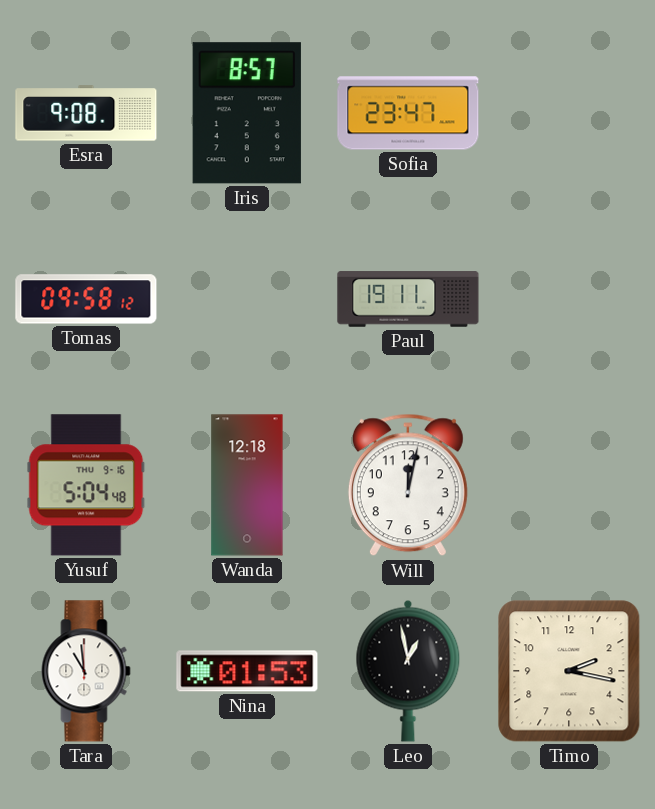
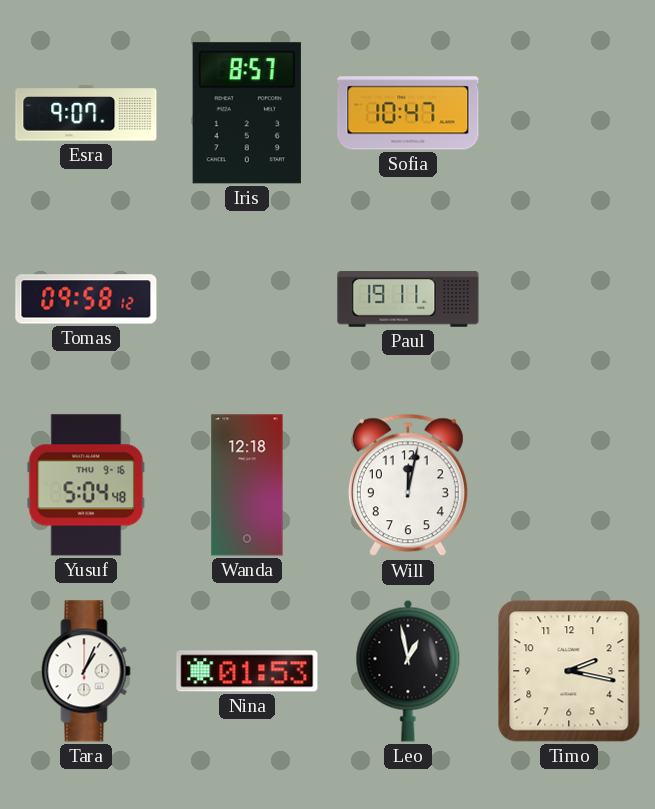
Esra: 9:08 -> 9:07
Sofia: 23:47 -> 10:47
Tara: 10:59 -> 1:04
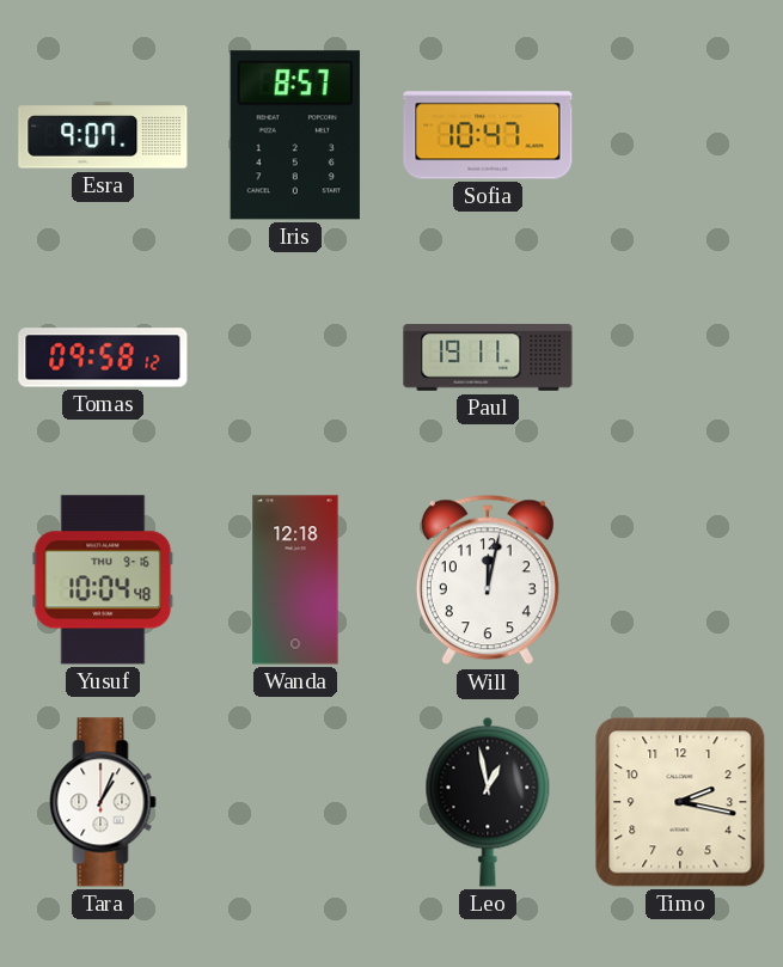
Yusuf: 5:04 -> 10:04
Nina: 01:53 -> none
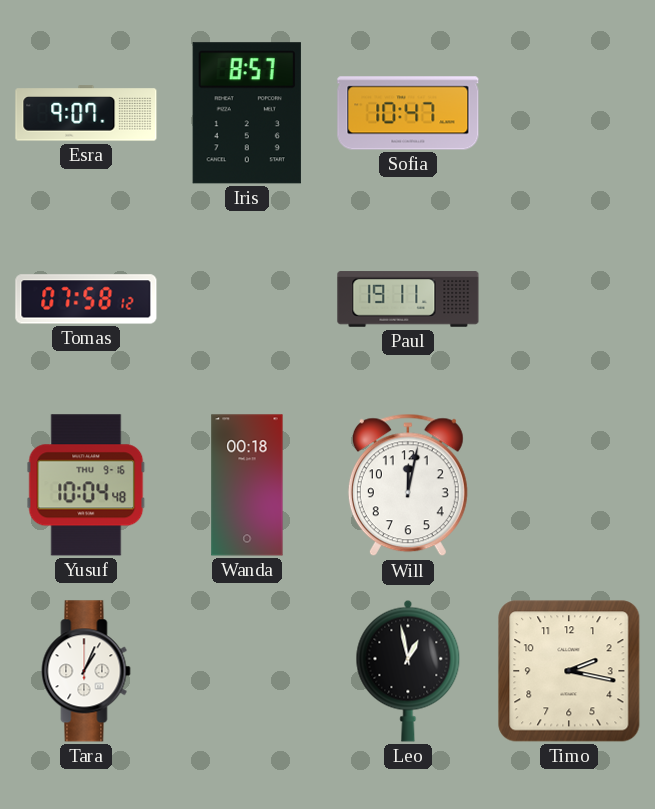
Tomas: 09:58 -> 07:58
Wanda: 12:18 -> 00:18
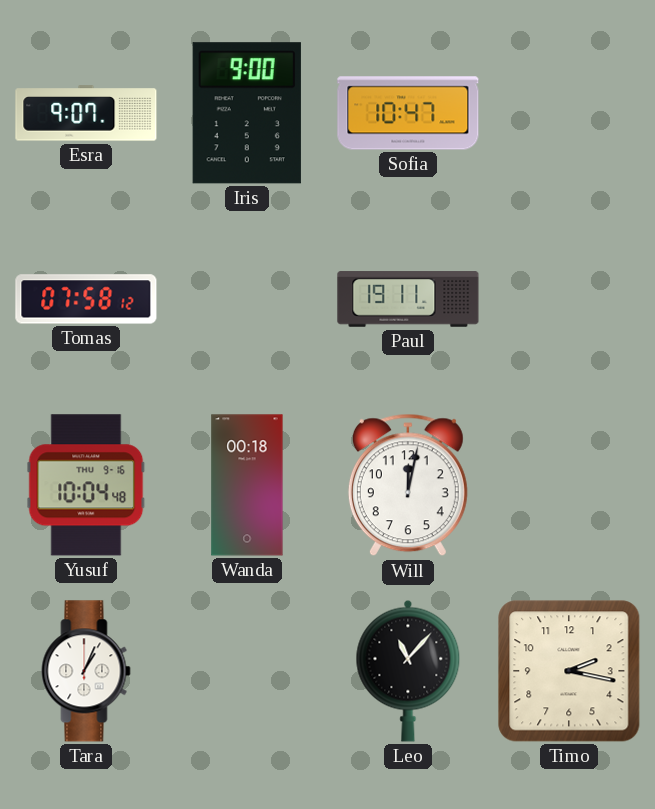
Iris: 8:57 -> 9:00
Leo: 12:58 -> 11:07
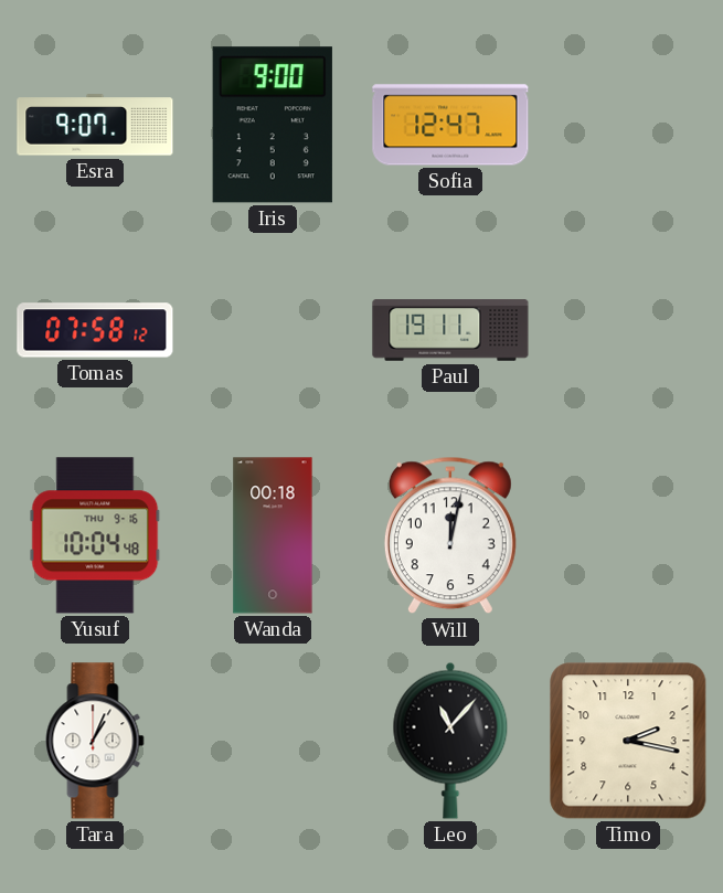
Sofia: 10:47 -> 12:47
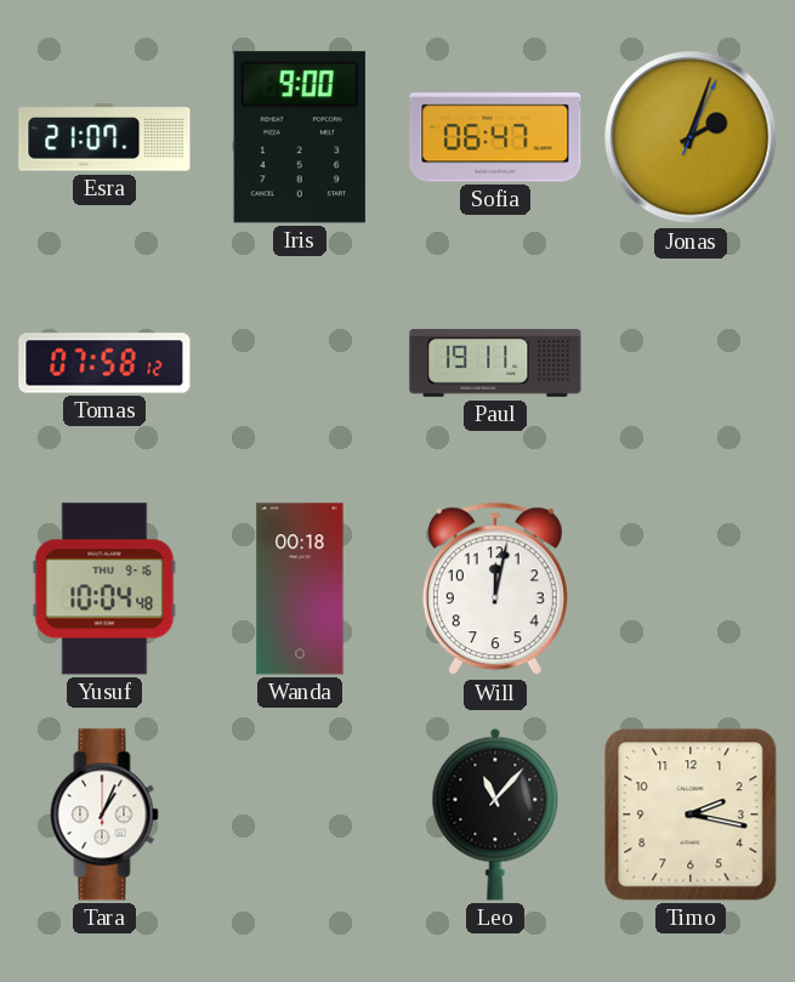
Esra: 9:07 -> 21:07
Sofia: 12:47 -> 06:47
Jonas: none -> 2:03
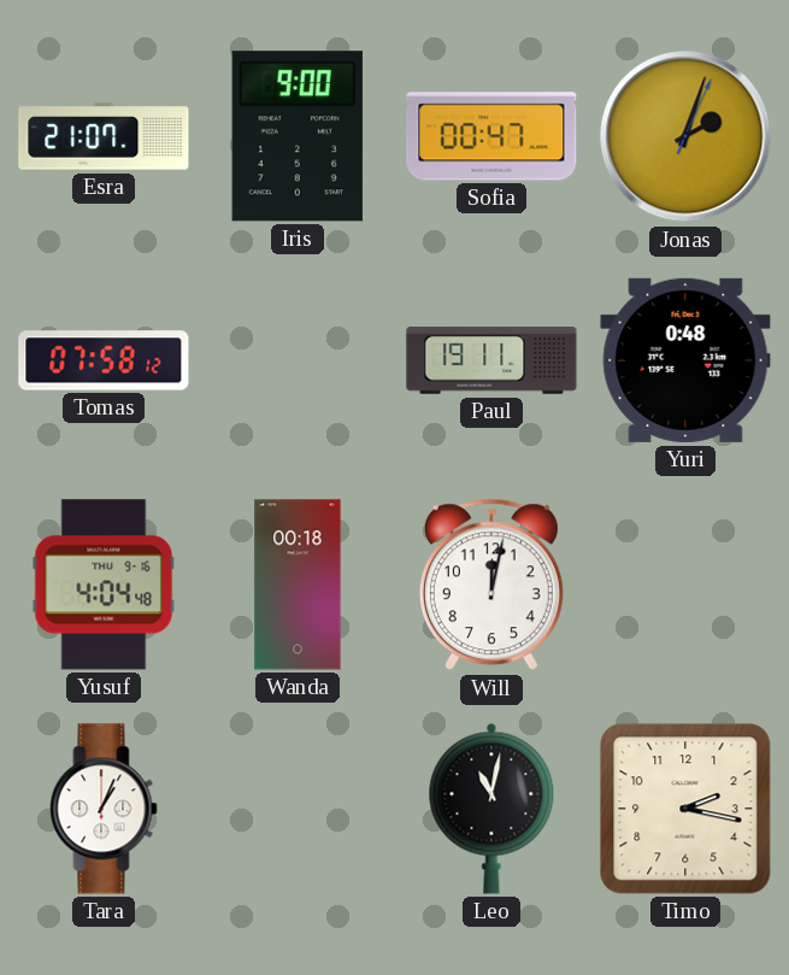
Sofia: 06:47 -> 00:47
Yuri: none -> 0:48
Yusuf: 10:04 -> 4:04
Leo: 11:07 -> 11:02
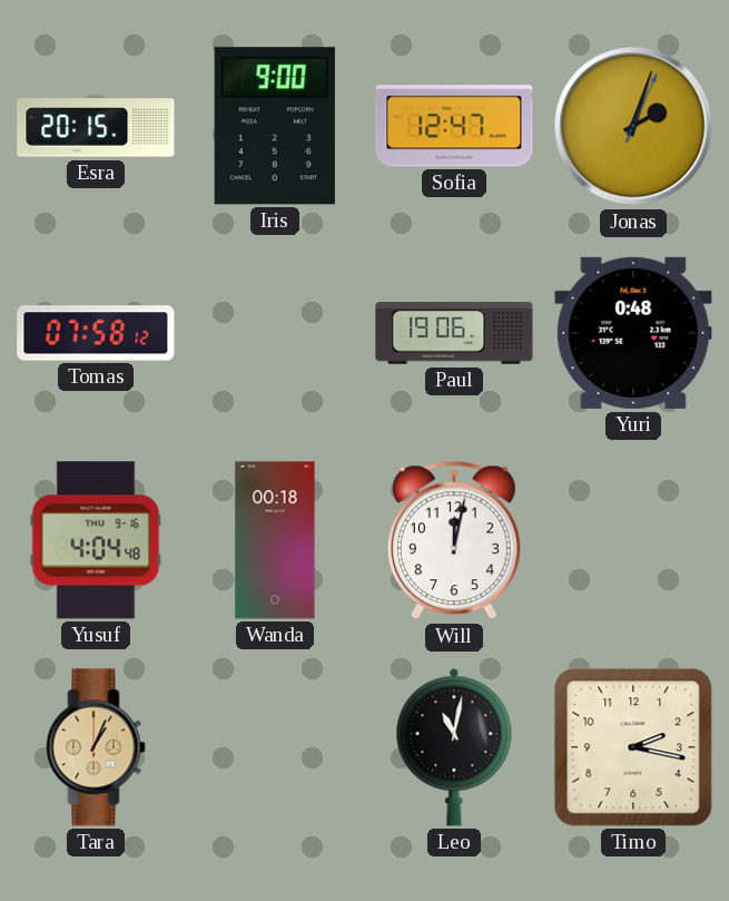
Esra: 21:07 -> 20:15
Sofia: 00:47 -> 12:47
Paul: 19:11 -> 19:06
Tara dial: white -> champagne
